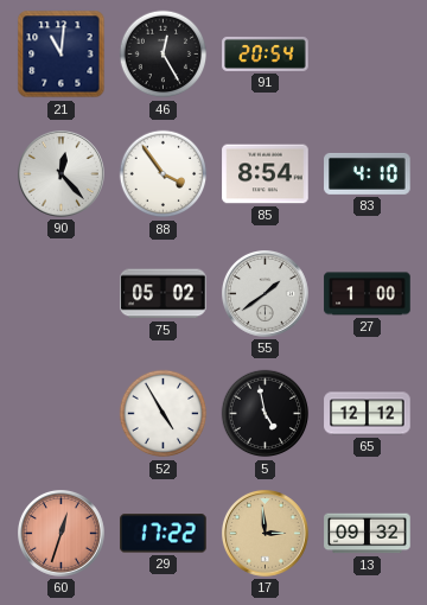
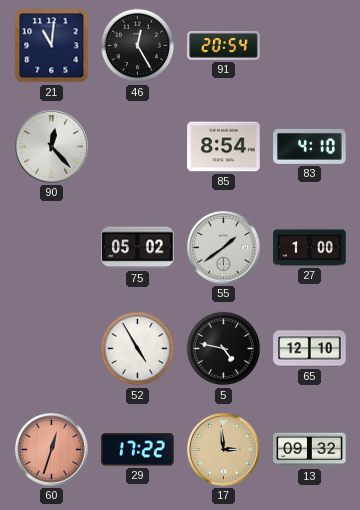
88: 3:54 -> none
5: 4:58 -> 4:47
65: 12:12 -> 12:10
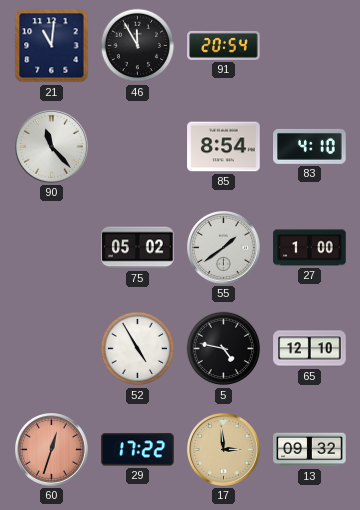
46: 12:25 -> 11:55
90: 12:23 -> 11:23
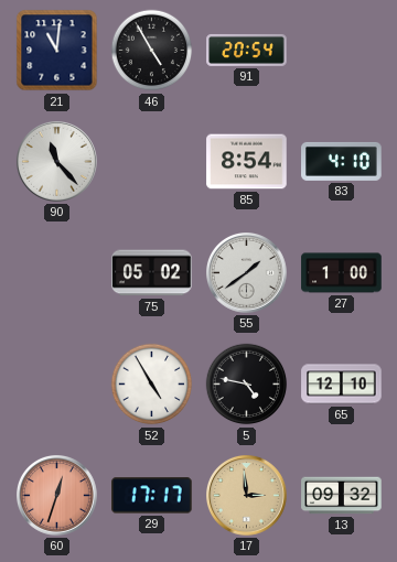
46: 11:55 -> 4:55
29: 17:22 -> 17:17
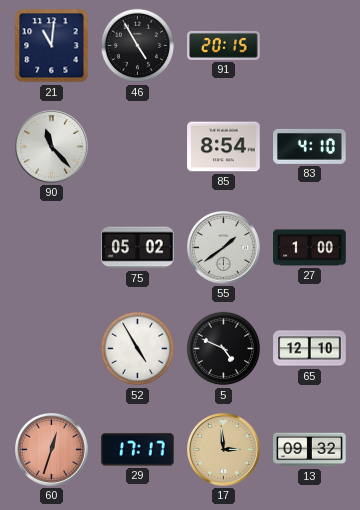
91: 20:54 -> 20:15
5: 4:47 -> 4:49
